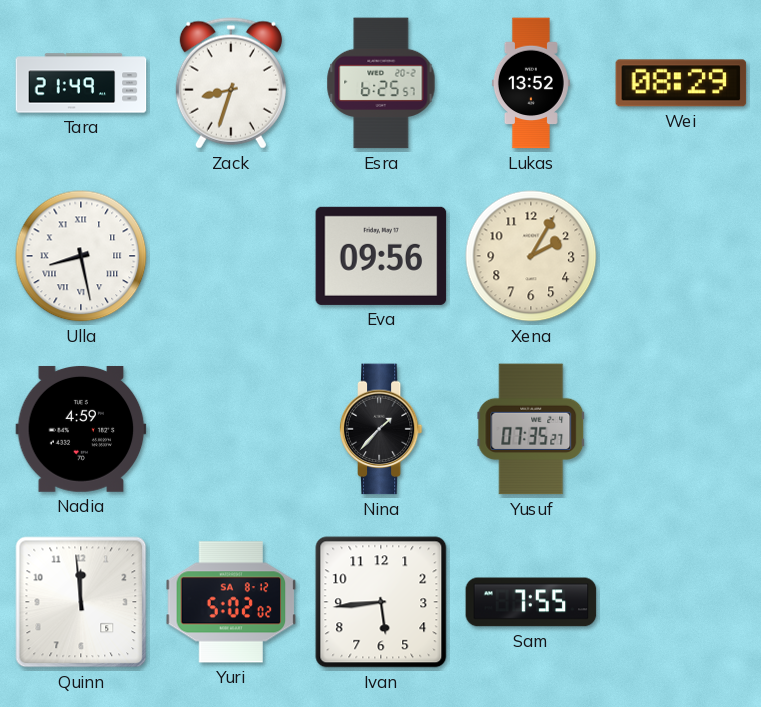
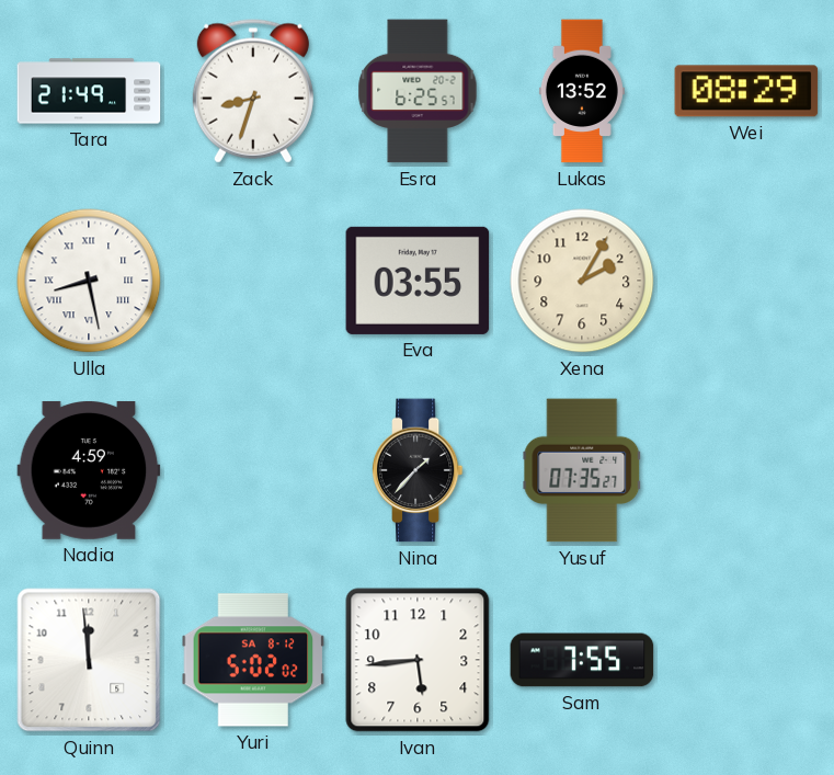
Eva: 09:56 -> 03:55
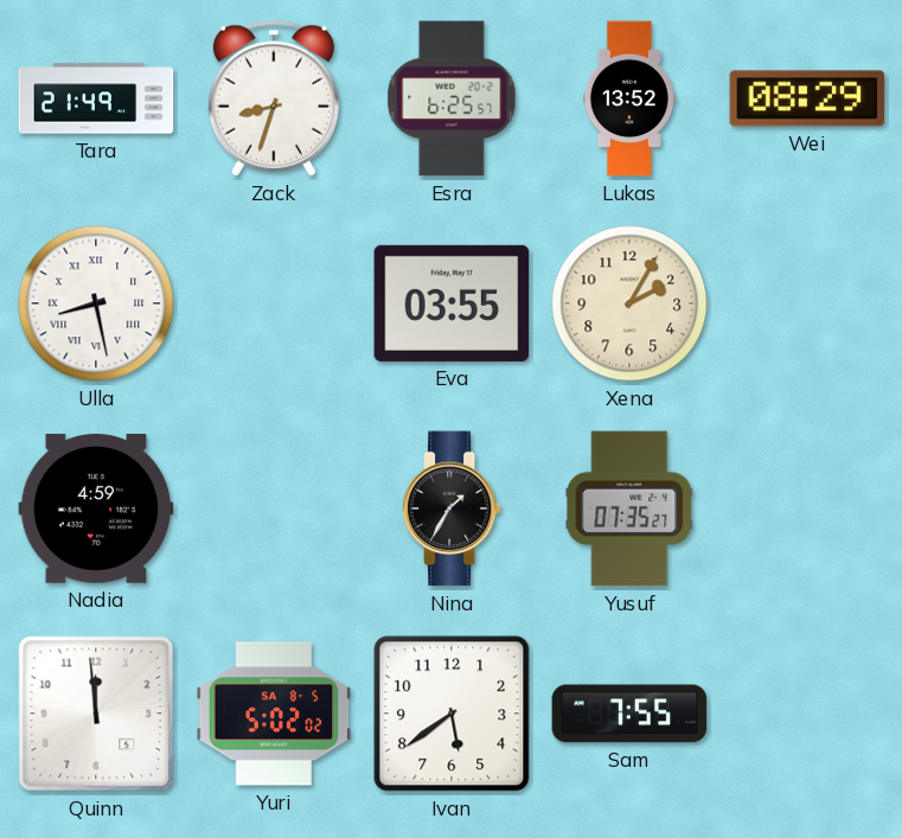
Nina: 1:37 -> 1:35
Yuri date: SA 8-12 -> SA 8-5
Ivan: 5:44 -> 5:39
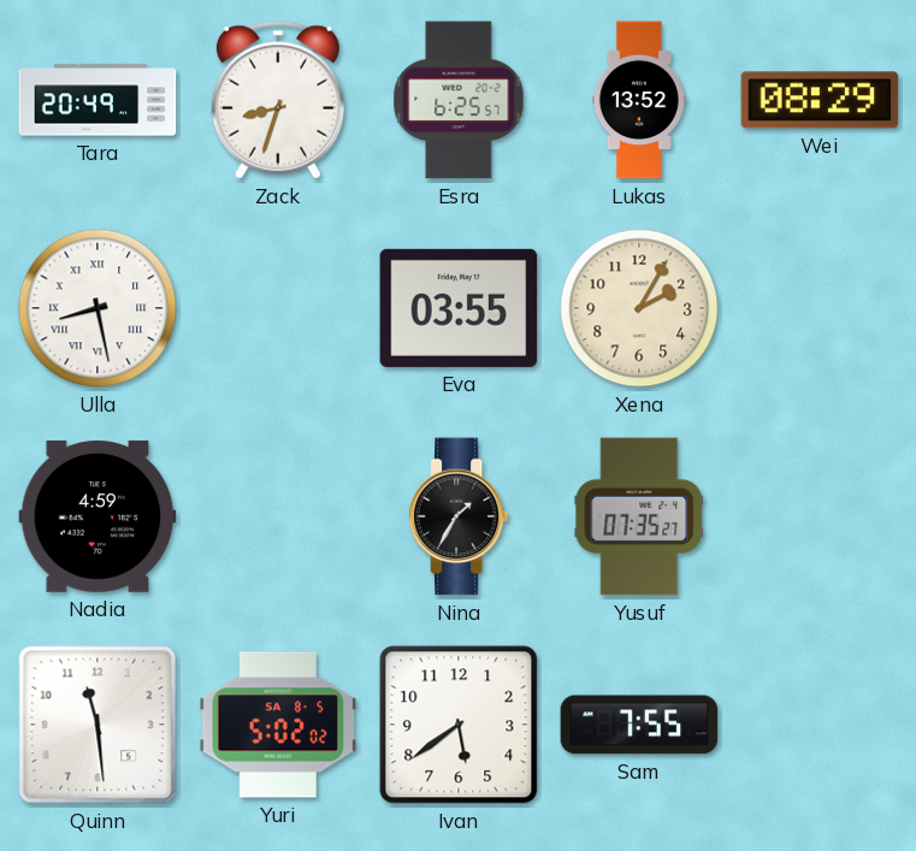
Tara: 21:49 -> 20:49
Quinn: 11:59 -> 11:29
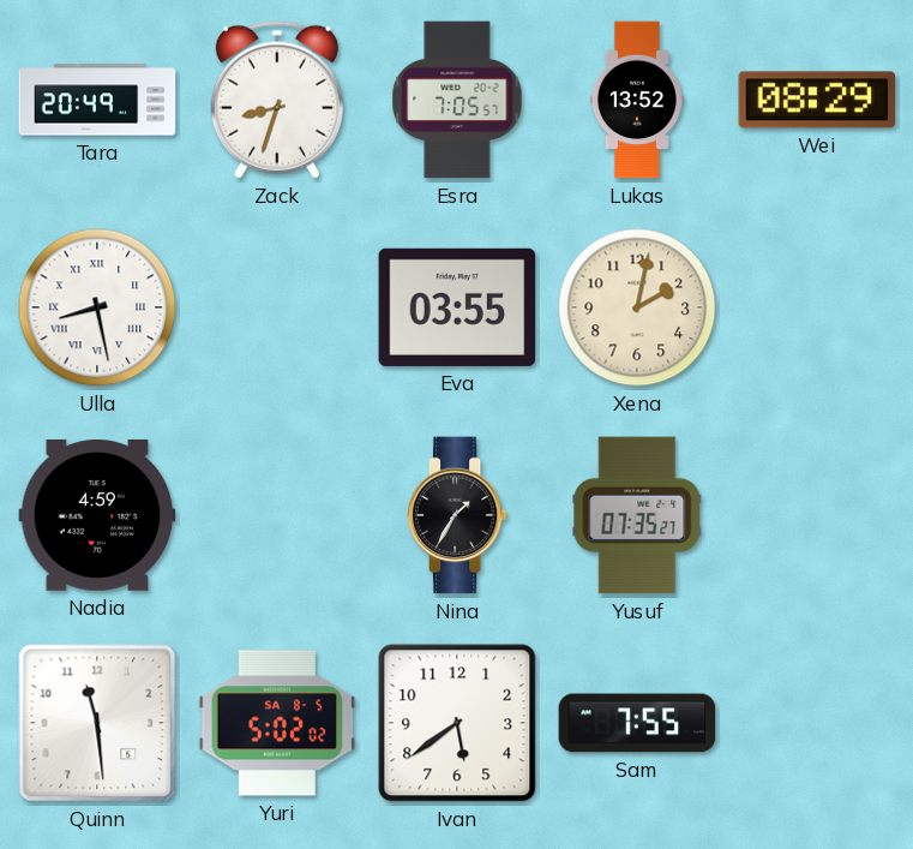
Esra: 6:25 -> 7:05
Xena: 2:05 -> 2:02
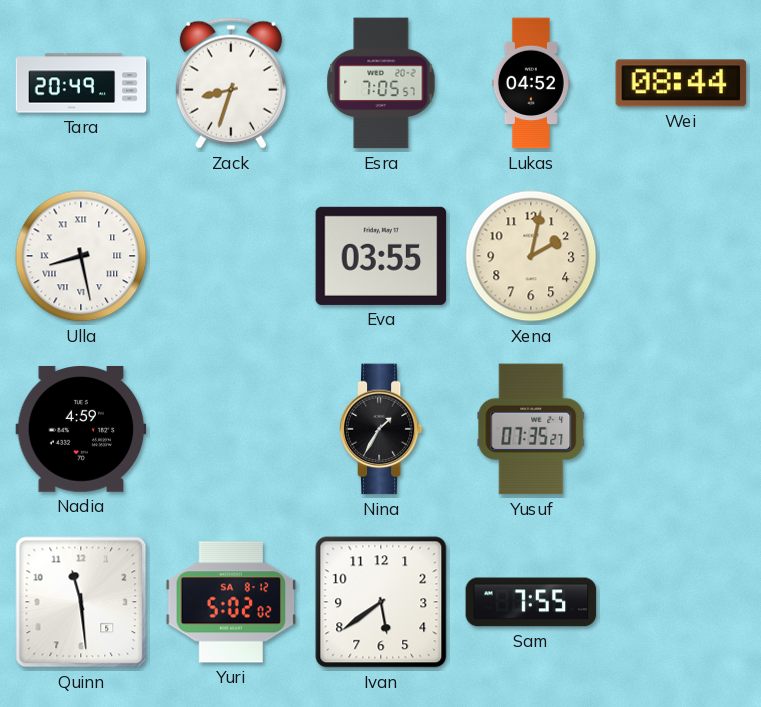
Lukas: 13:52 -> 04:52
Wei: 08:29 -> 08:44
Yuri date: SA 8-5 -> SA 8-12
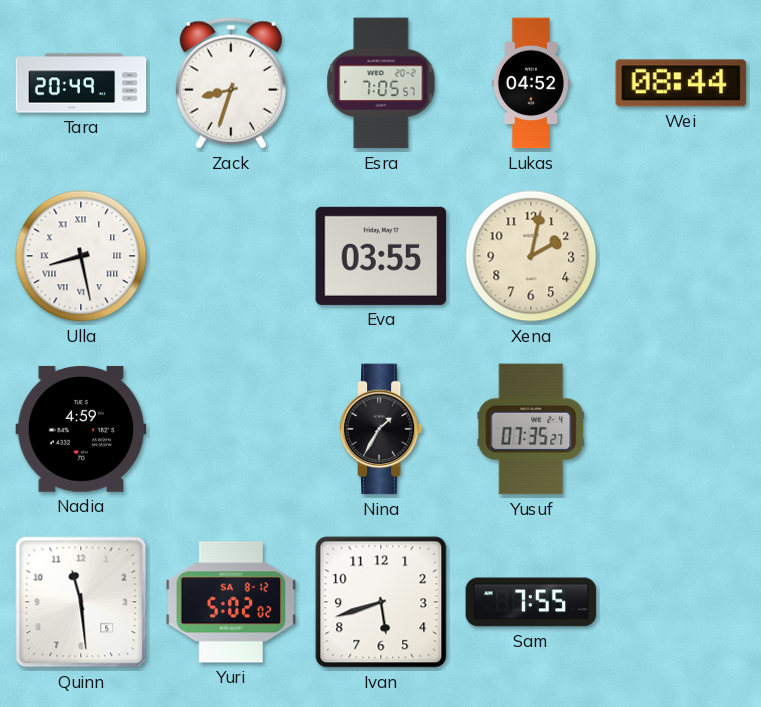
Ivan: 5:39 -> 5:42
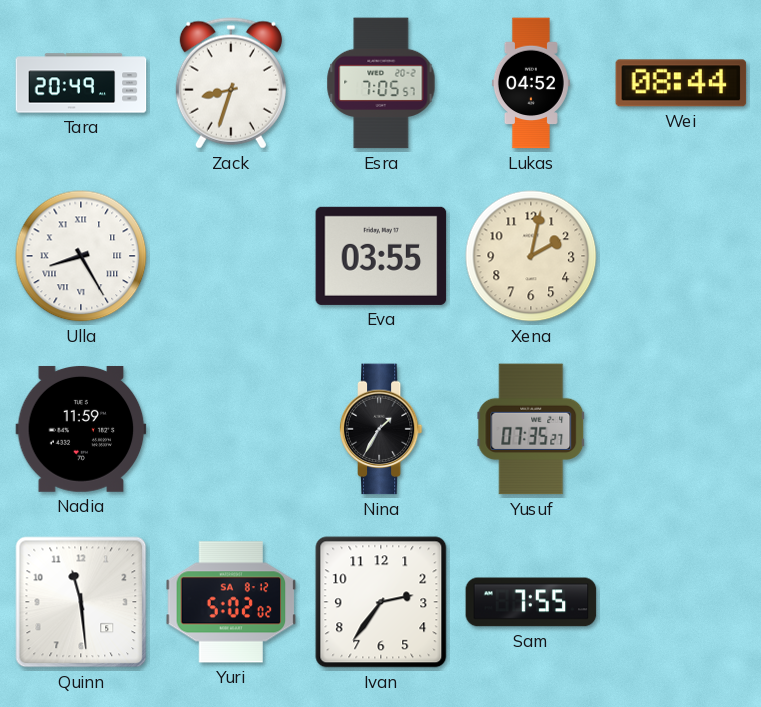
Ulla: 8:28 -> 8:25
Nadia: 4:59 -> 11:59
Ivan: 5:42 -> 2:36
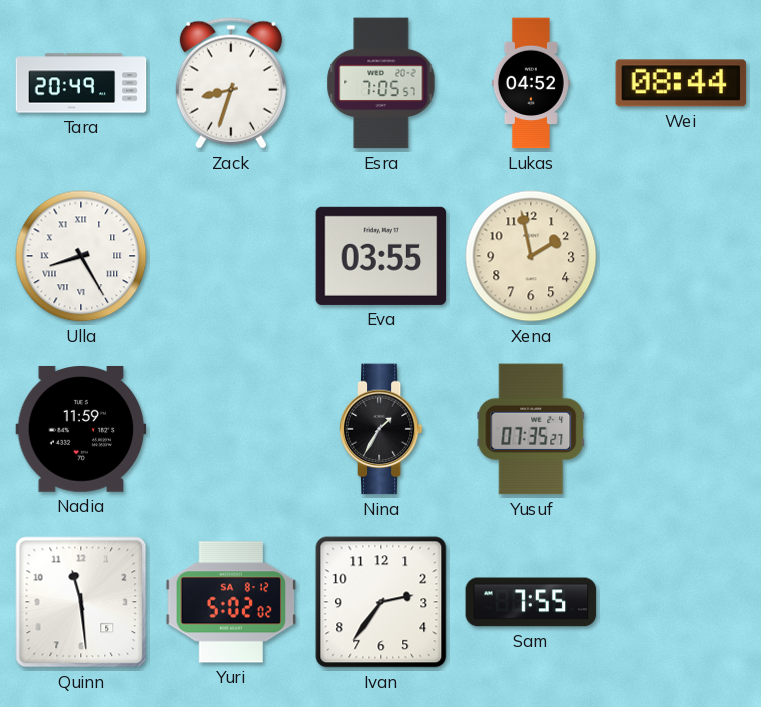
Xena: 2:02 -> 1:58
